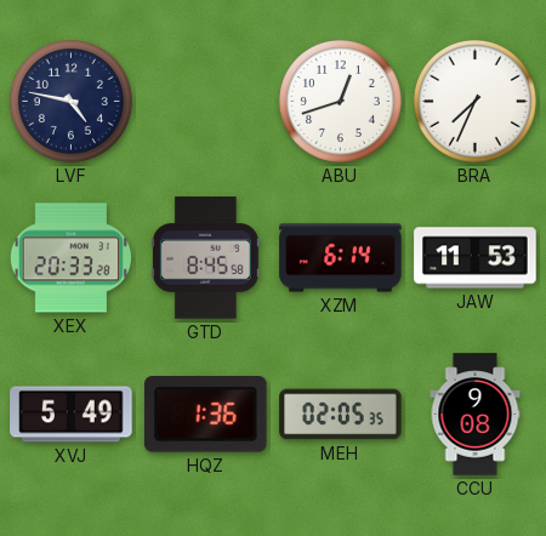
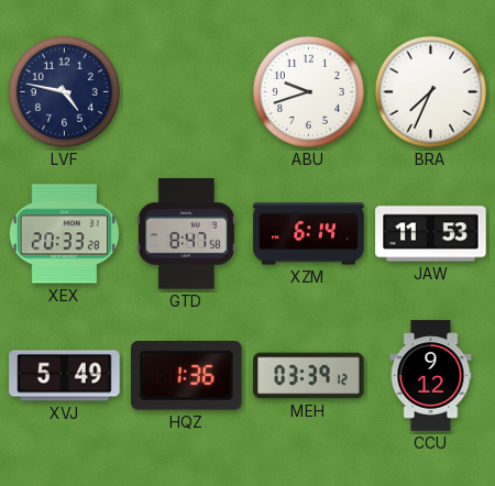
ABU: 12:42 -> 9:42
GTD: 8:45 -> 8:47
MEH: 02:05 -> 03:39
CCU: 9:08 -> 9:12
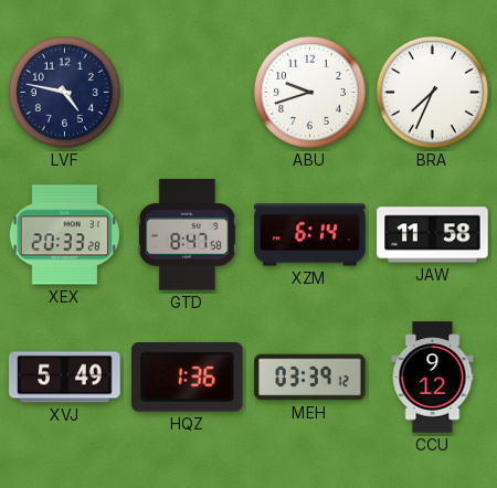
JAW: 11:53 -> 11:58
